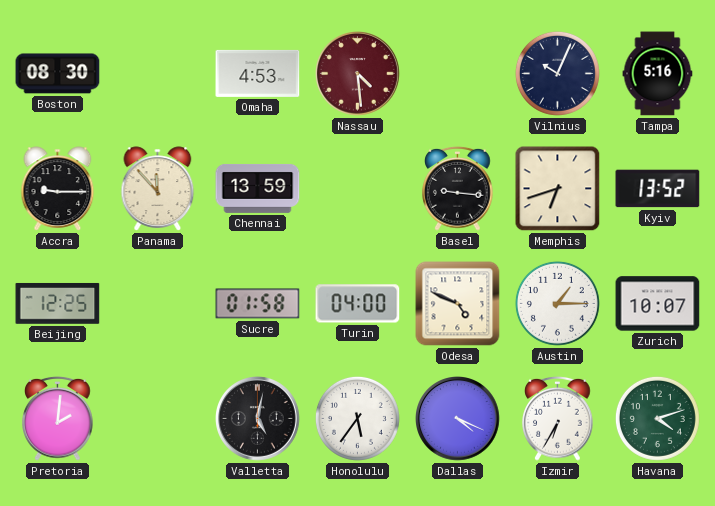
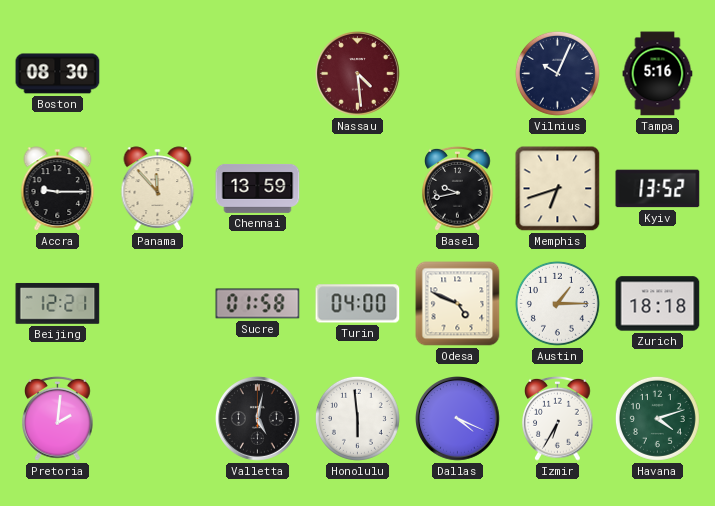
Omaha: 4:53 -> none
Basel: 9:16 -> 9:43
Beijing: 12:25 -> 12:21
Zurich: 10:07 -> 18:18
Honolulu: 5:36 -> 5:59
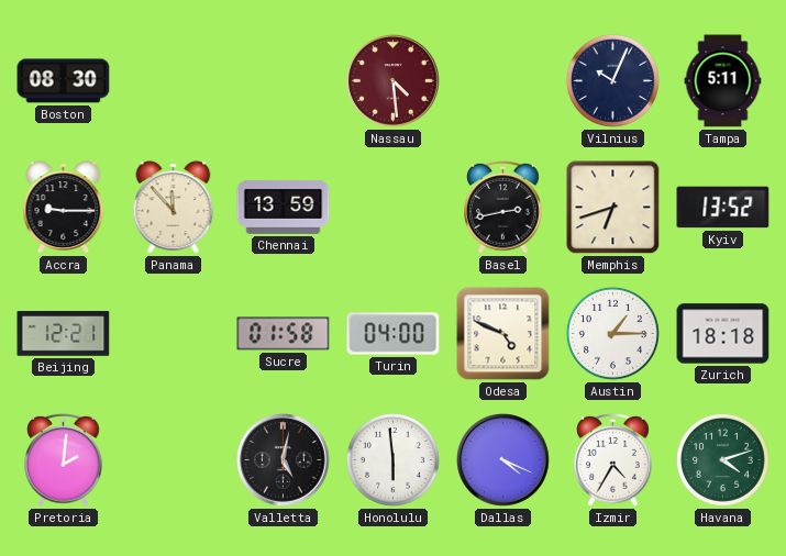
Tampa: 5:16 -> 5:11
Basel: 9:43 -> 2:43
Izmir: 6:35 -> 4:35
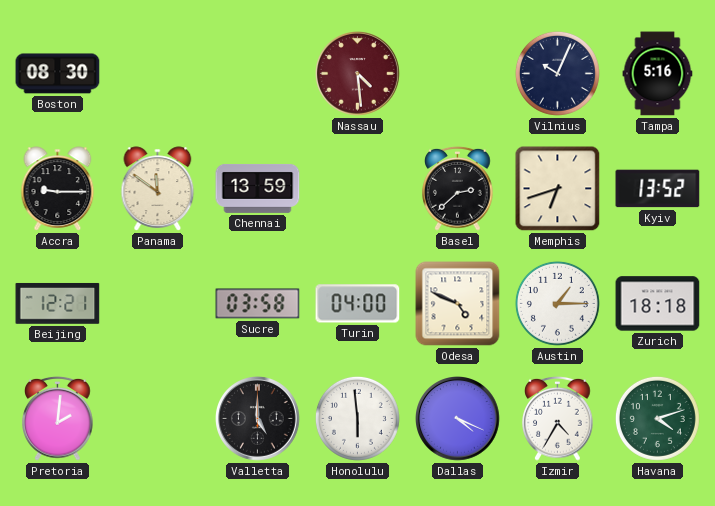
Tampa: 5:11 -> 5:16
Panama: 11:53 -> 11:51
Basel: 2:43 -> 2:38
Sucre: 01:58 -> 03:58
Valletta: 5:02 -> 5:00
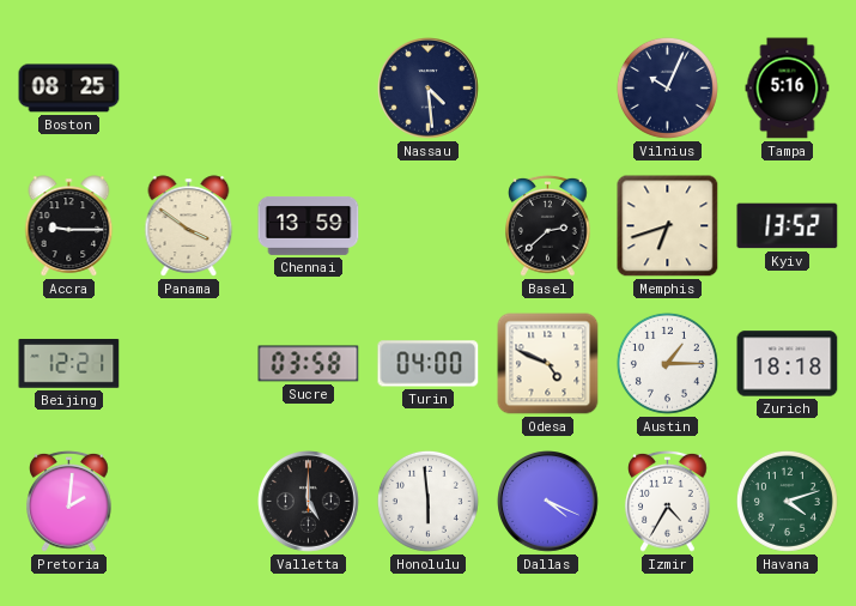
Boston: 08:30 -> 08:25
Nassau dial: burgundy -> navy
Panama: 11:51 -> 3:51
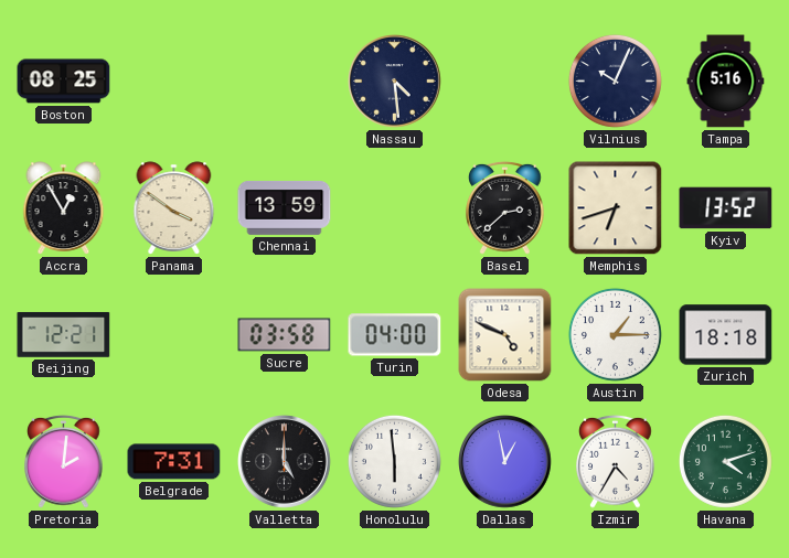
Accra: 9:15 -> 12:55
Belgrade: none -> 7:31
Dallas: 4:19 -> 12:58
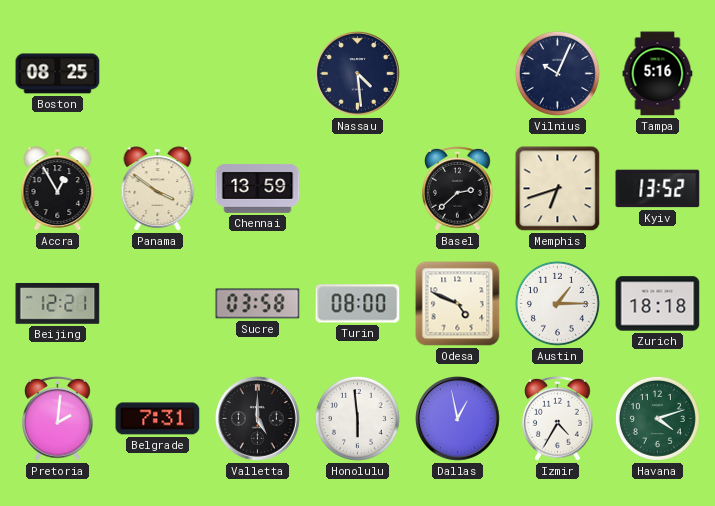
Turin: 04:00 -> 08:00
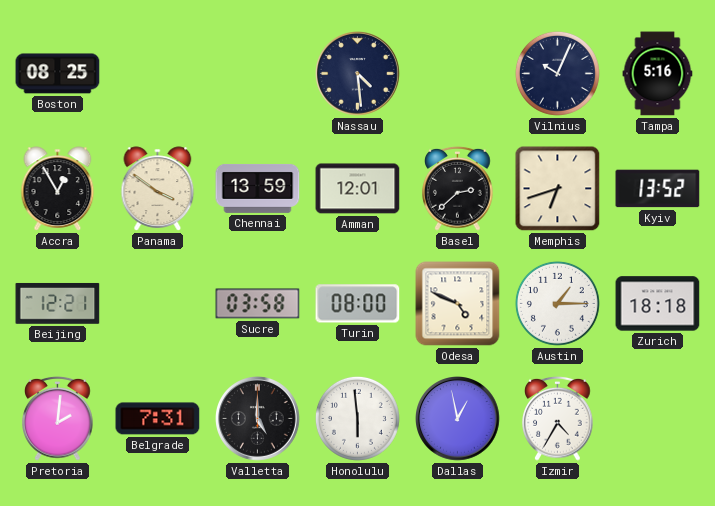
Amman: none -> 12:01
Havana: 4:12 -> none
